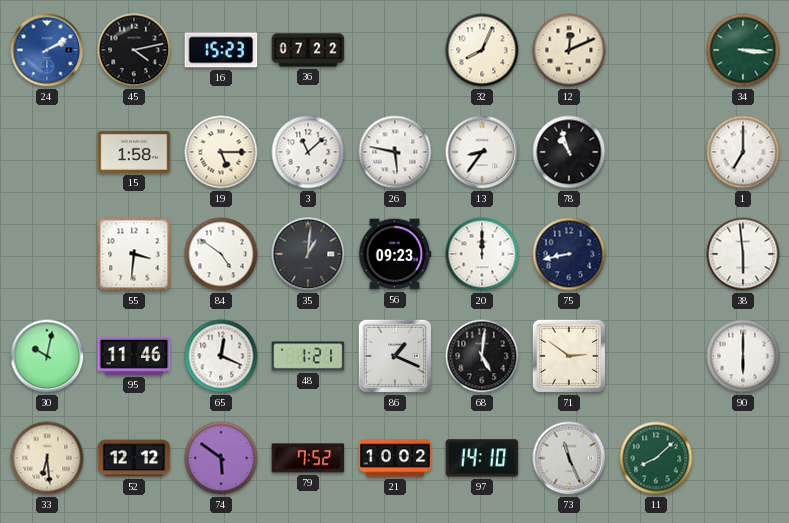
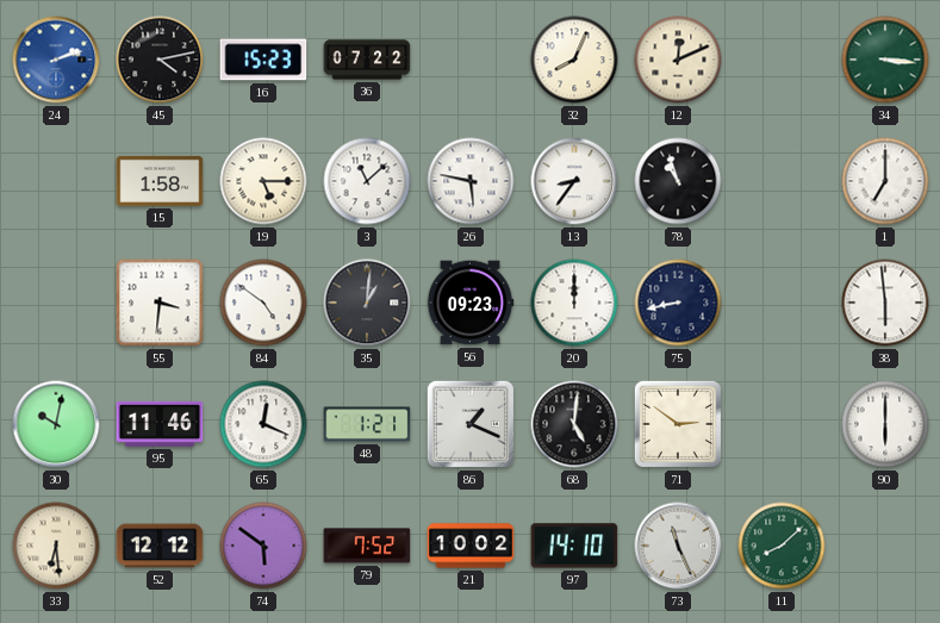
24: 2:10 -> 2:12
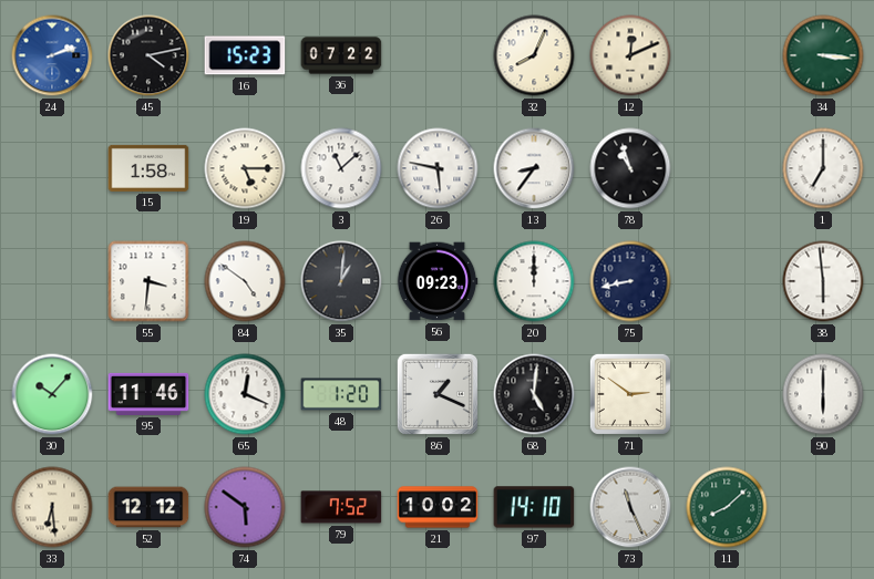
30: 10:02 -> 10:07
48: 1:21 -> 1:20
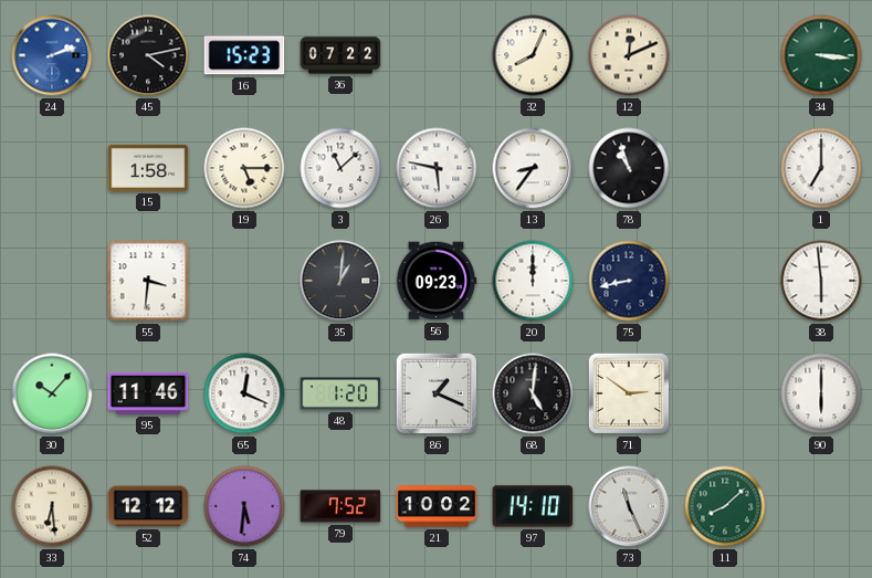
84: 4:51 -> none
74: 5:51 -> 5:31
